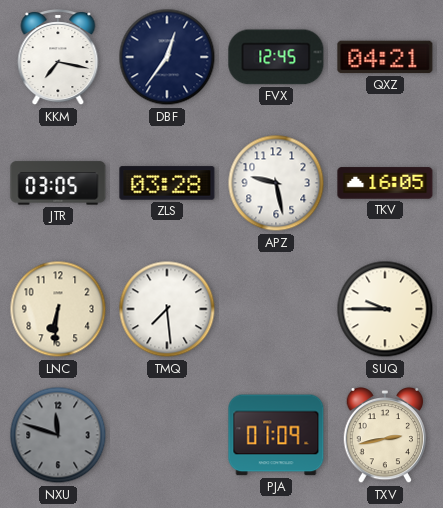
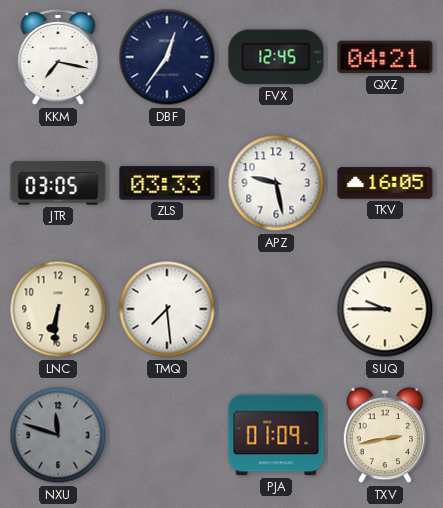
ZLS: 03:28 -> 03:33
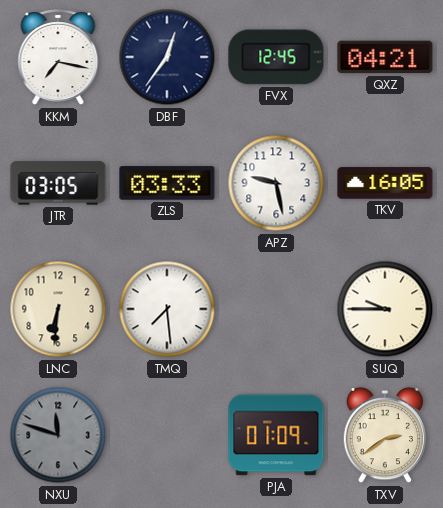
TXV: 2:43 -> 2:39
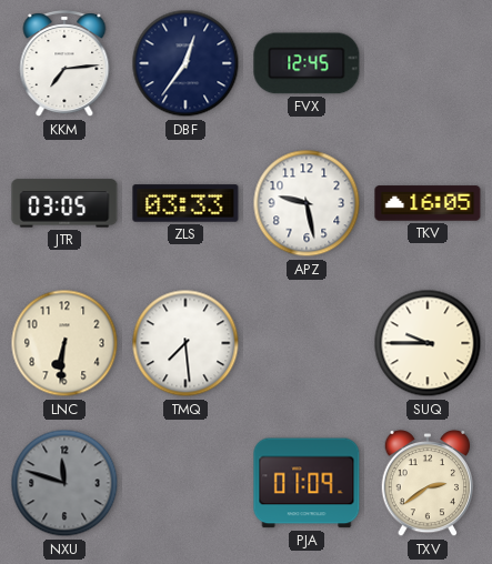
KKM: 7:17 -> 7:14
QXZ: 04:21 -> none
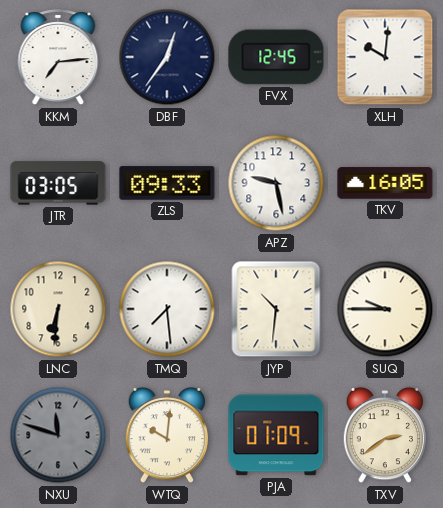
XLH: none -> 10:01
ZLS: 03:33 -> 09:33
JYP: none -> 10:31
WTQ: none -> 10:01
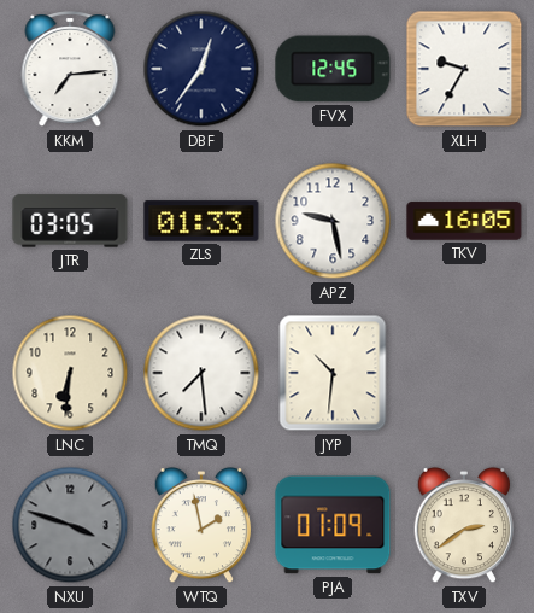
XLH: 10:01 -> 9:35
ZLS: 09:33 -> 01:33
SUQ: 9:45 -> none
NXU: 11:48 -> 3:48
WTQ: 10:01 -> 1:58
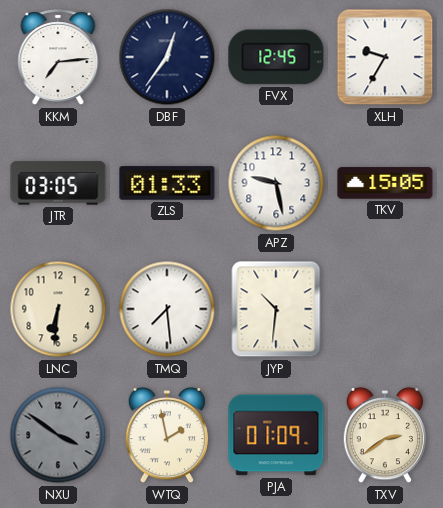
TKV: 16:05 -> 15:05
NXU: 3:48 -> 3:51
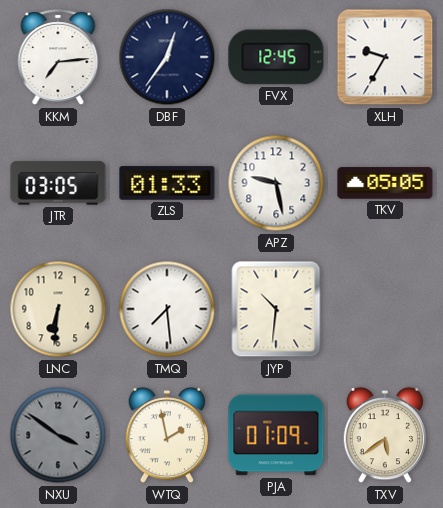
TKV: 15:05 -> 05:05
TXV: 2:39 -> 5:39
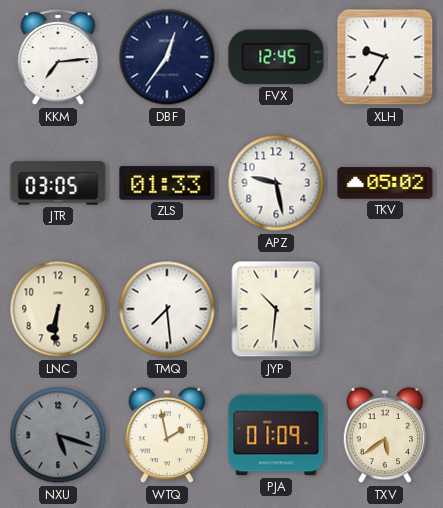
TKV: 05:05 -> 05:02
NXU: 3:51 -> 5:18
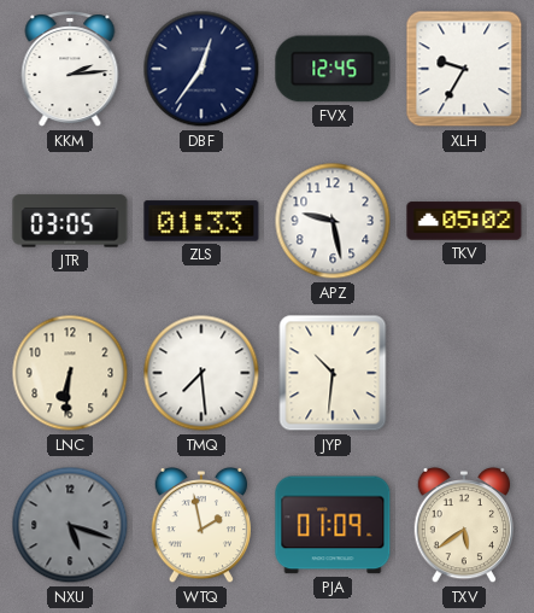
KKM: 7:14 -> 2:14
